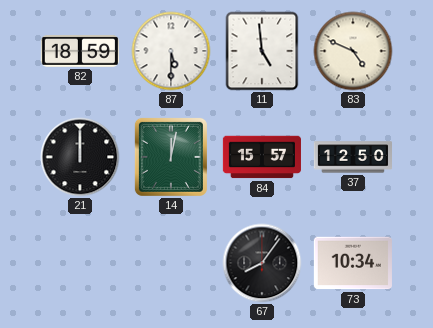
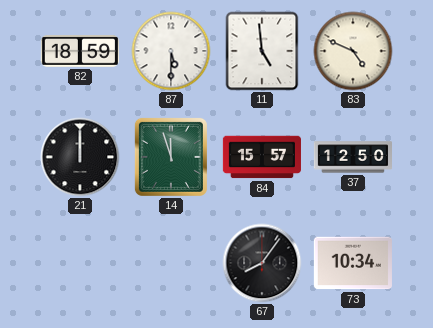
14: 12:02 -> 11:57
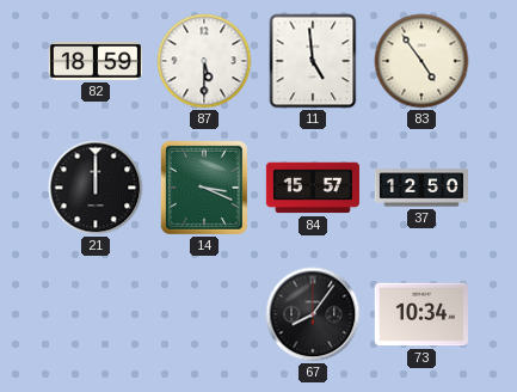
83: 4:49 -> 4:54
14: 11:57 -> 3:19
